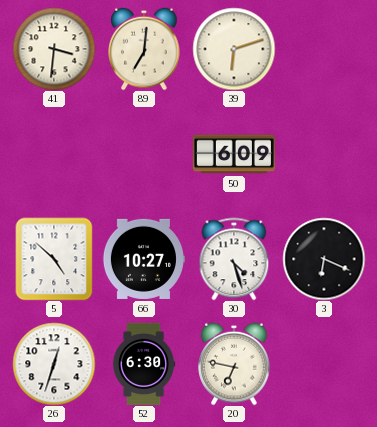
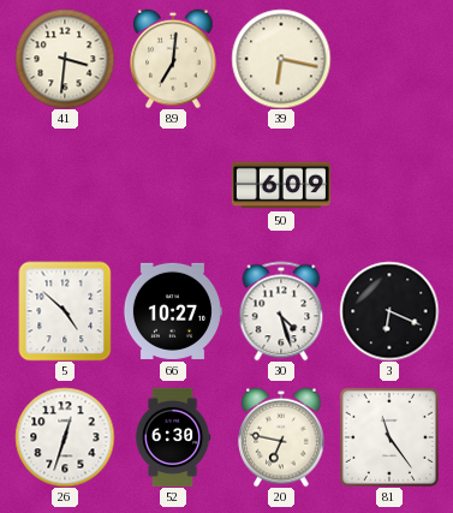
39: 6:12 -> 6:17
81: none -> 11:24
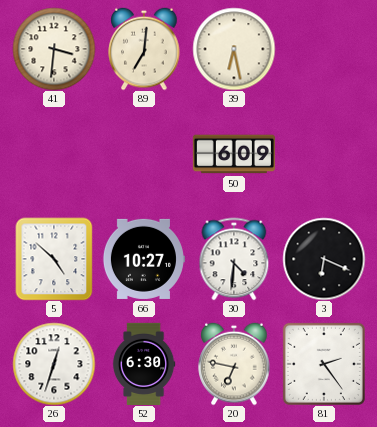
39: 6:17 -> 6:28
30: 4:27 -> 4:31
81: 11:24 -> 2:24
